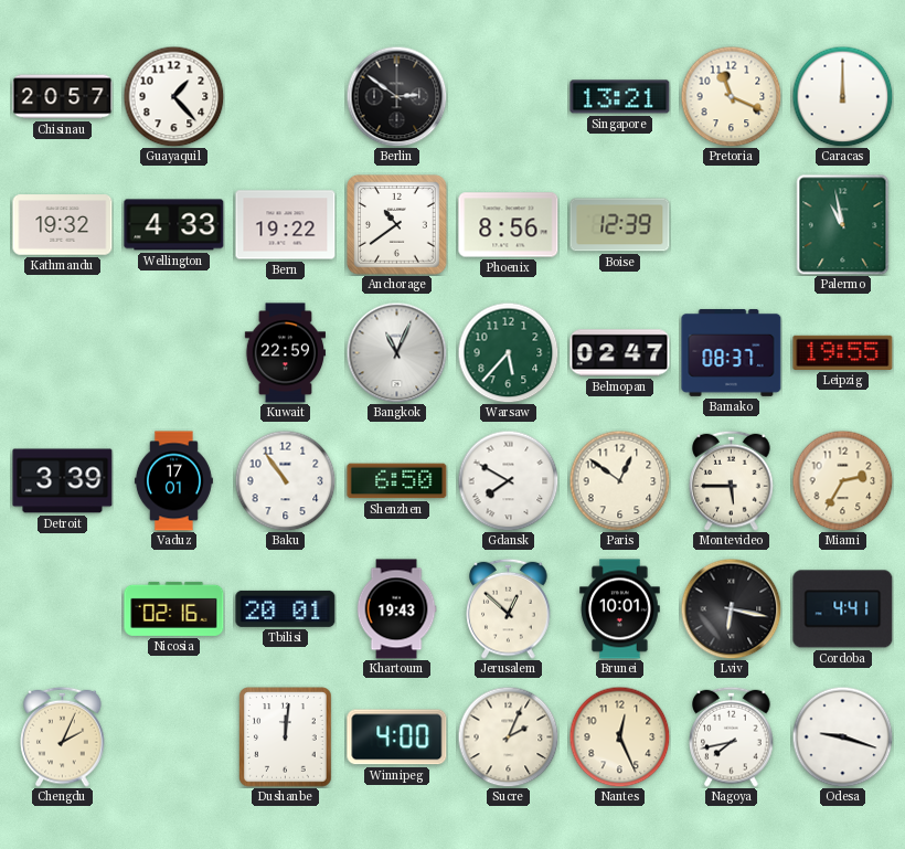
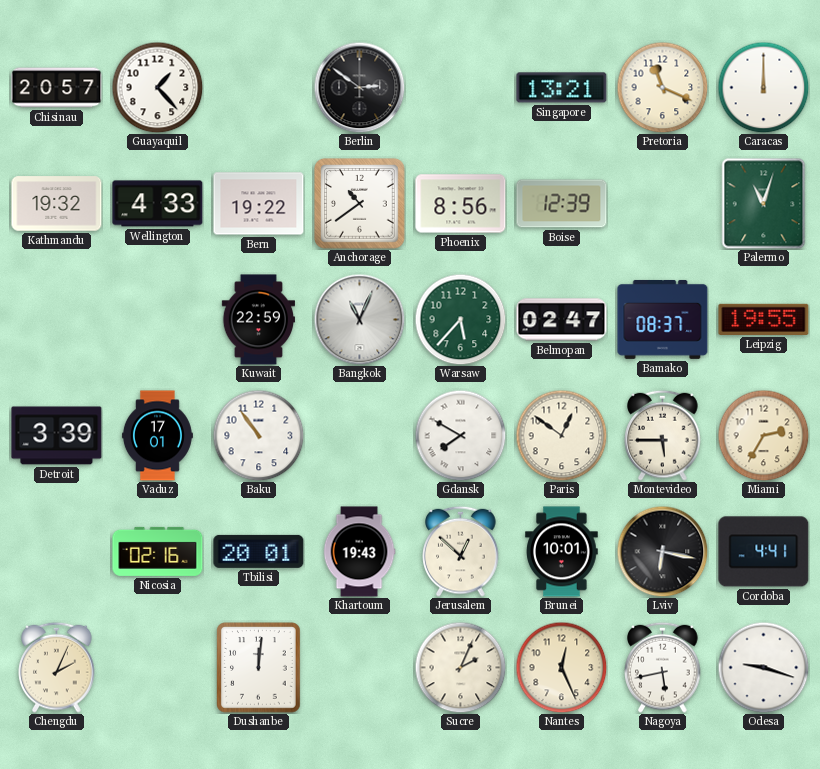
Palermo: 10:58 -> 11:03
Shenzhen: 6:50 -> none
Winnipeg: 4:00 -> none
Nagoya: 7:43 -> 5:43
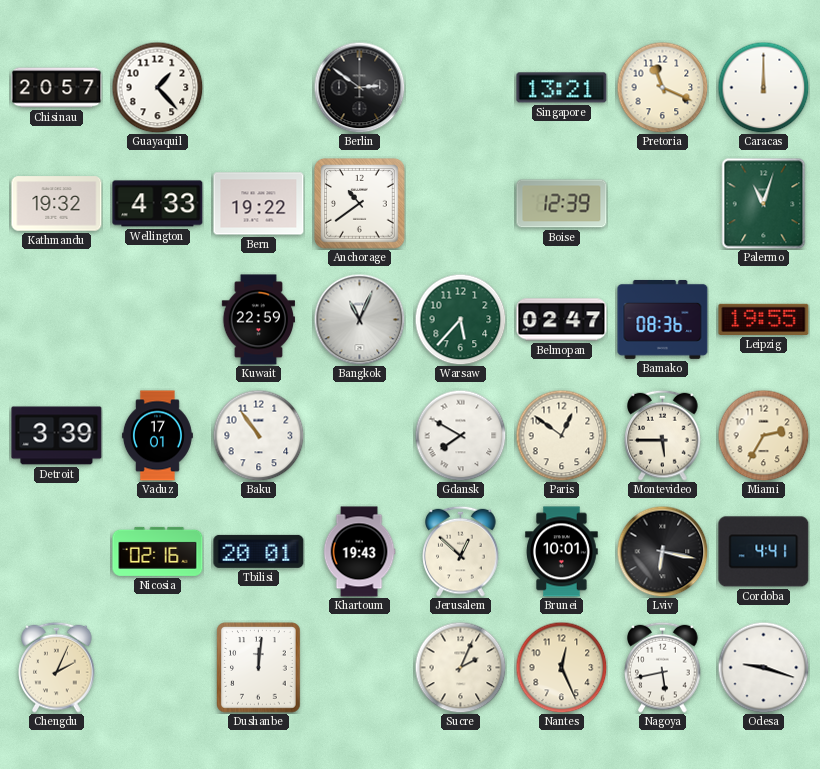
Phoenix: 8:56 -> none
Bamako: 08:37 -> 08:36
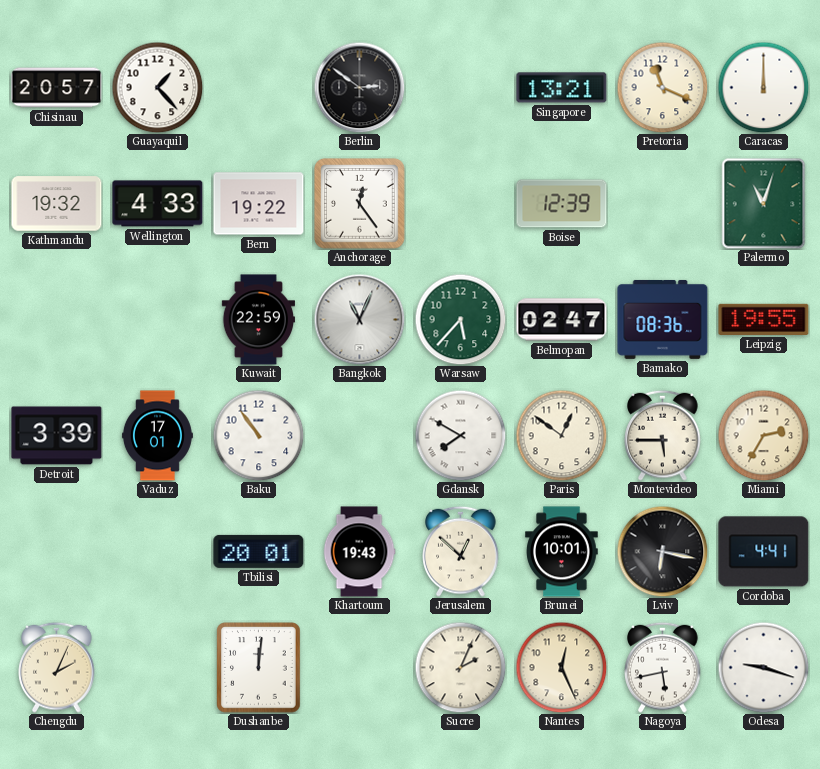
Anchorage: 10:39 -> 12:24
Nicosia: 02:16 -> none
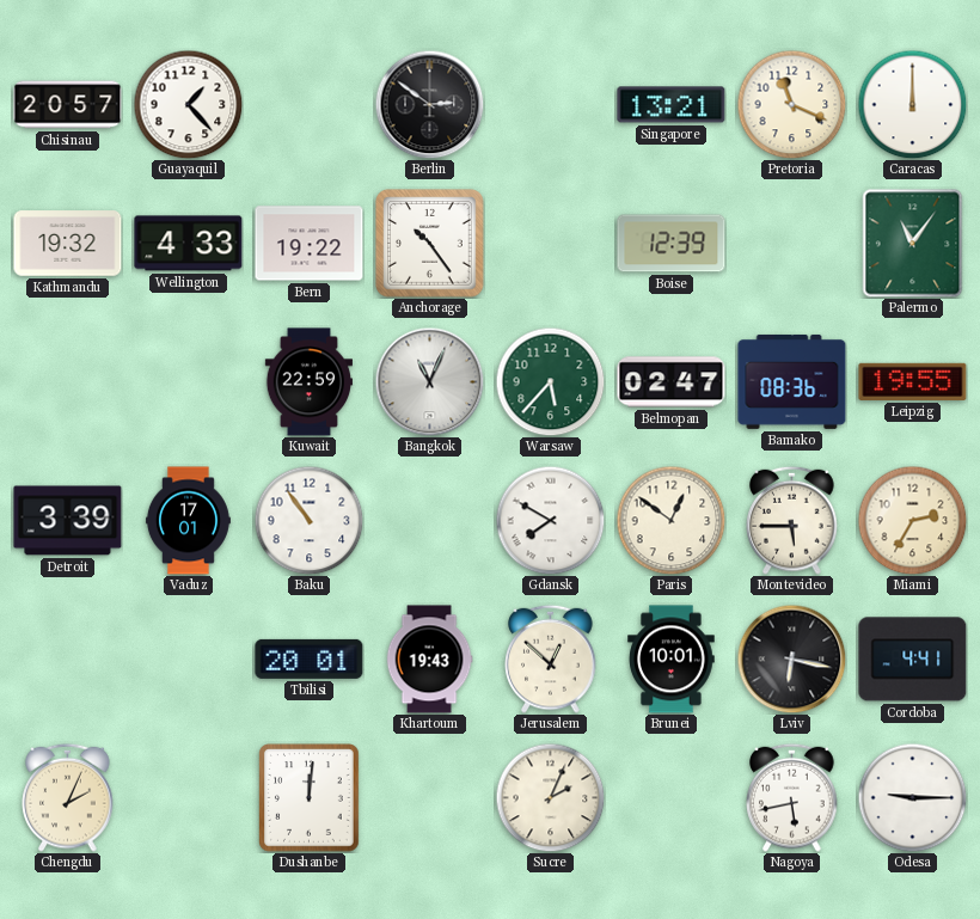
Anchorage: 12:24 -> 10:24
Palermo: 11:03 -> 11:06
Nantes: 12:26 -> none
Odesa: 9:18 -> 9:15
